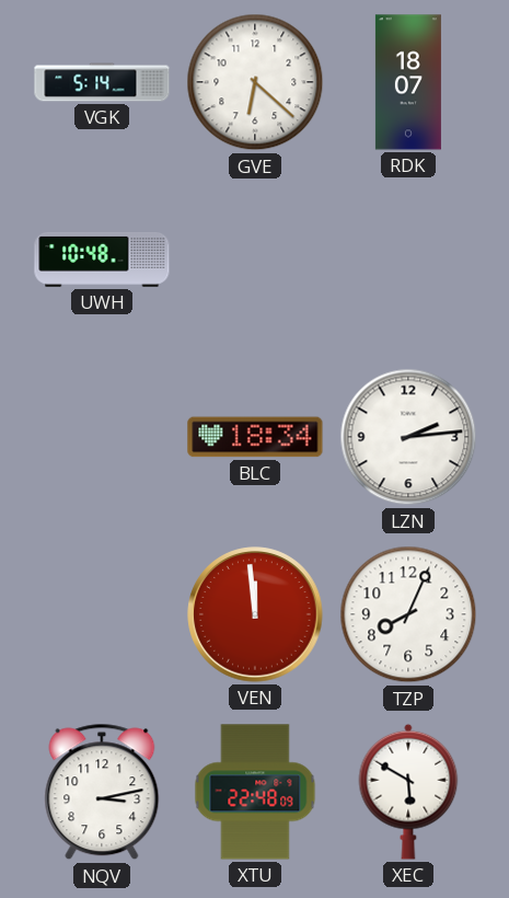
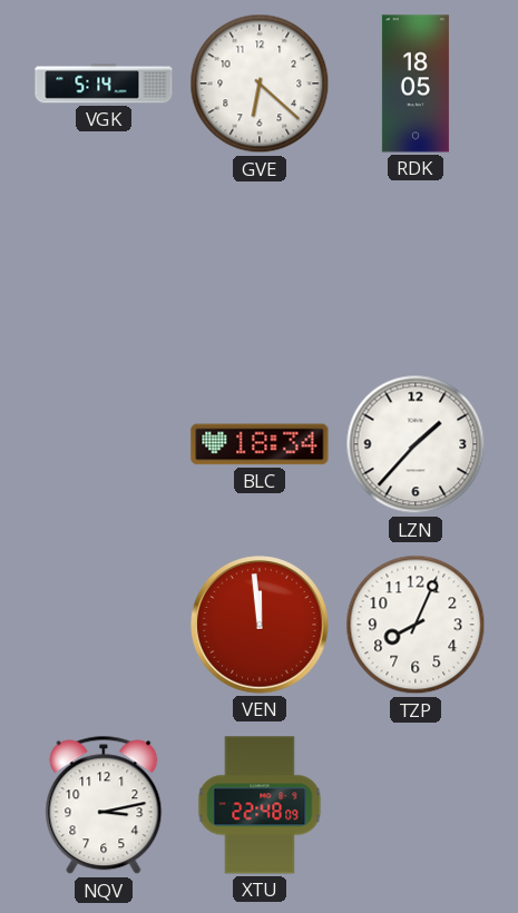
RDK: 18:07 -> 18:05
UWH: 10:48 -> none
LZN: 2:14 -> 1:37
XEC: 5:50 -> none
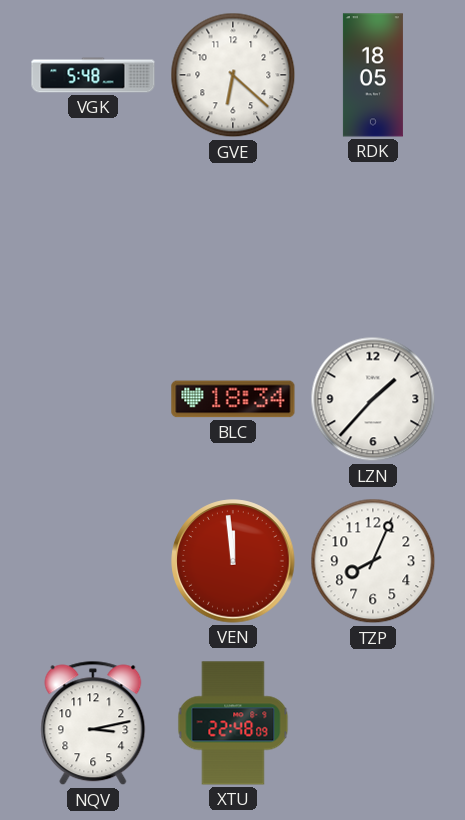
VGK: 5:14 -> 5:48
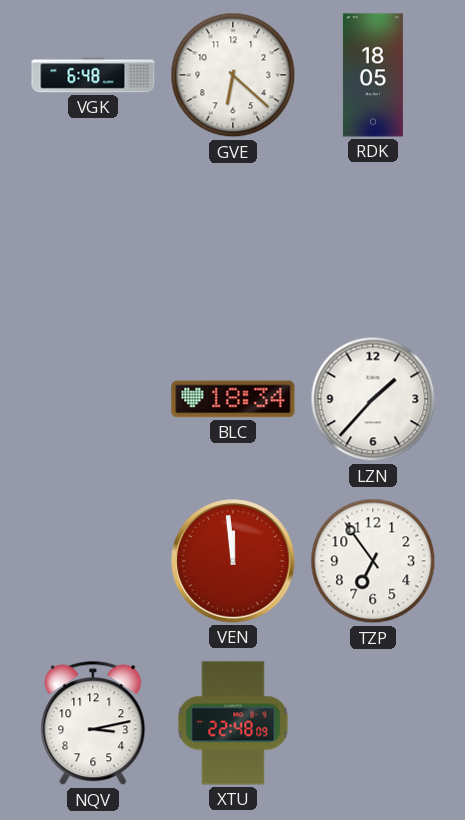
VGK: 5:48 -> 6:48
TZP: 8:04 -> 6:54
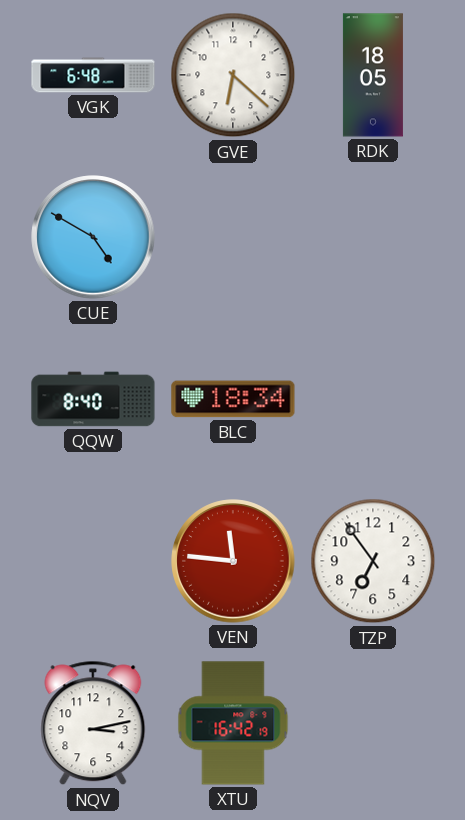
CUE: none -> 4:50
QQW: none -> 8:40
LZN: 1:37 -> none
VEN: 11:59 -> 11:46
XTU: 22:48 -> 16:42
